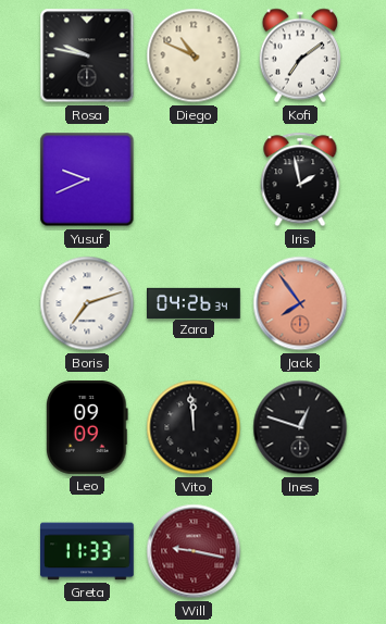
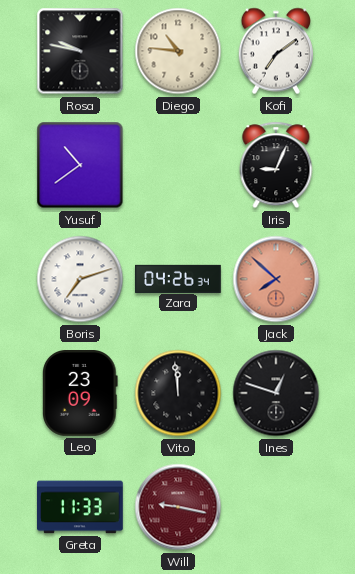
Diego: 10:49 -> 10:46
Yusuf: 9:41 -> 10:39
Iris: 1:58 -> 9:04
Jack: 7:54 -> 7:52
Leo: 09:09 -> 23:09
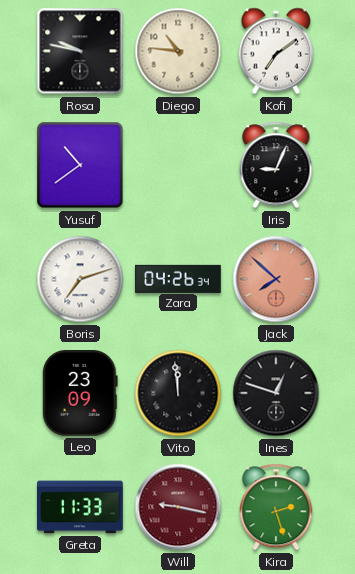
Kira: none -> 2:27
